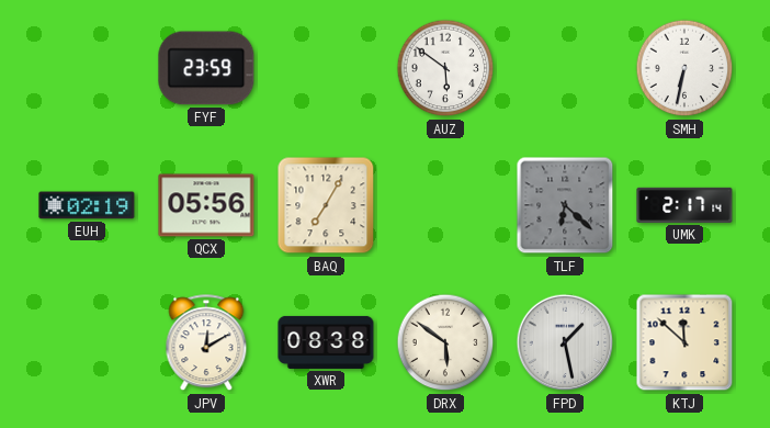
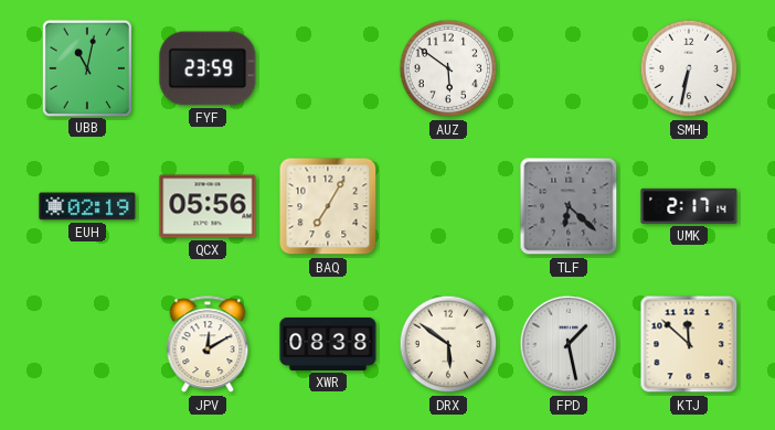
UBB: none -> 11:02
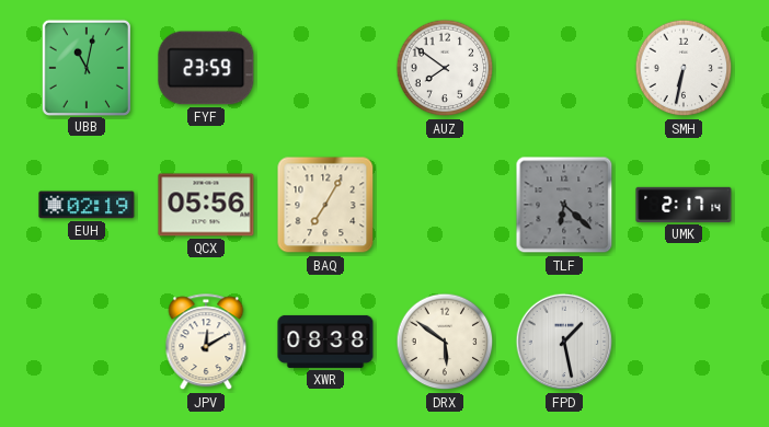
AUZ: 5:51 -> 7:51
KTJ: 11:52 -> none
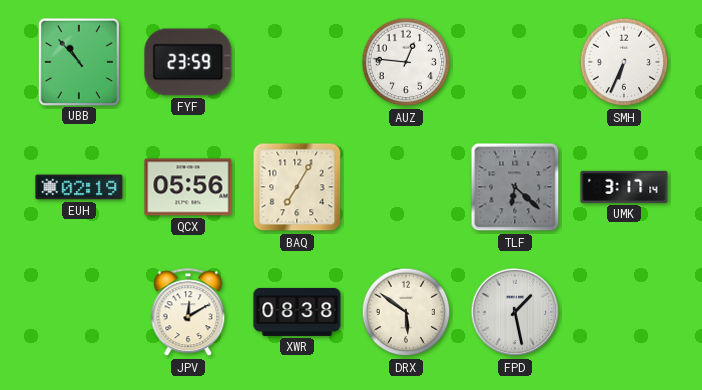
UBB: 11:02 -> 10:53
AUZ: 7:51 -> 12:46
SMH: 6:32 -> 6:34
UMK: 2:17 -> 3:17
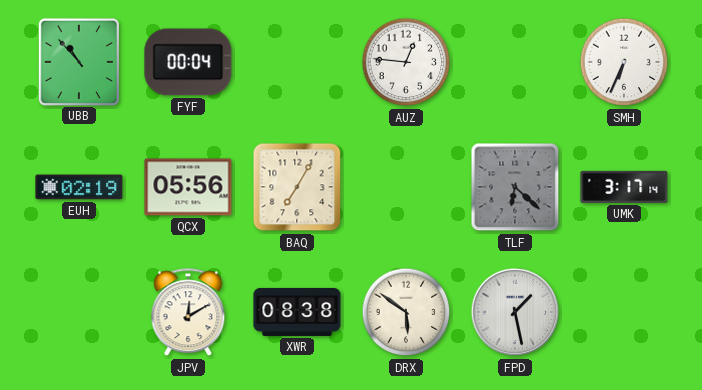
FYF: 23:59 -> 00:04
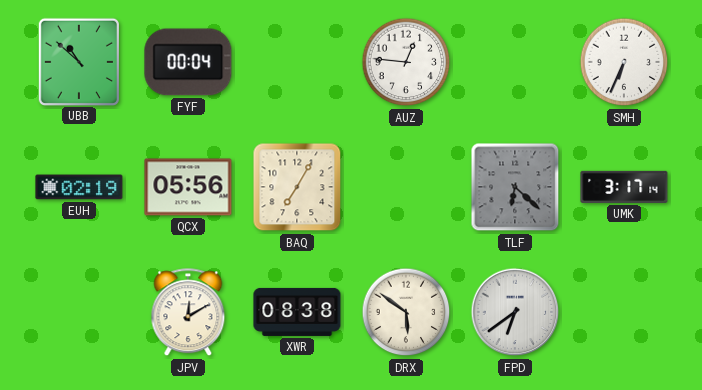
UBB: 10:53 -> 10:52
FPD: 1:28 -> 6:39
